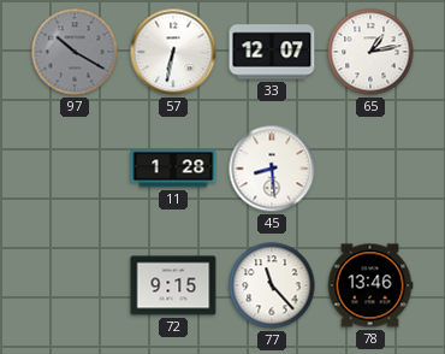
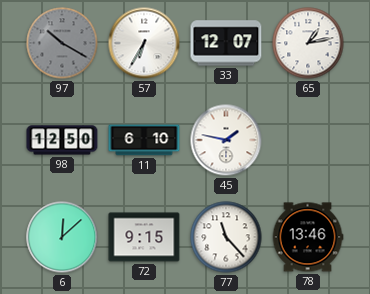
57: 6:32 -> 6:35
98: none -> 12:50
11: 1:28 -> 6:10
45: 8:29 -> 1:47
6: none -> 12:08
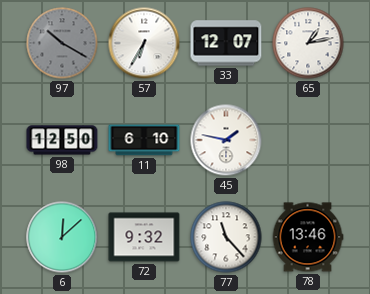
72: 9:15 -> 9:32
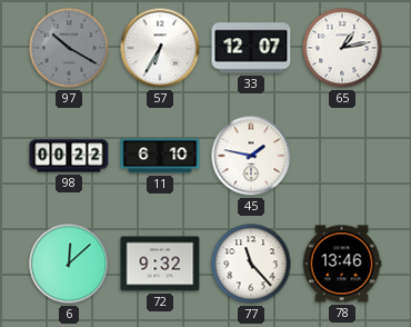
98: 12:50 -> 00:22
